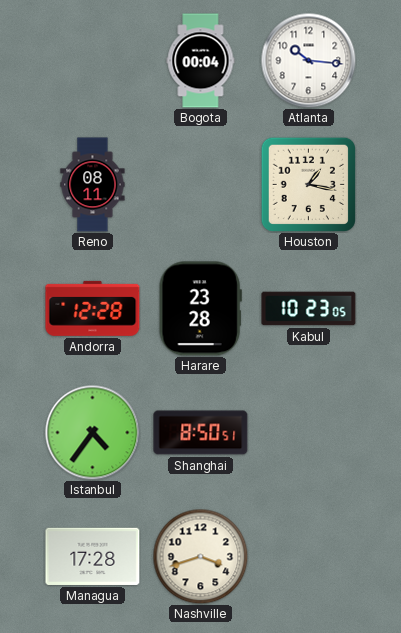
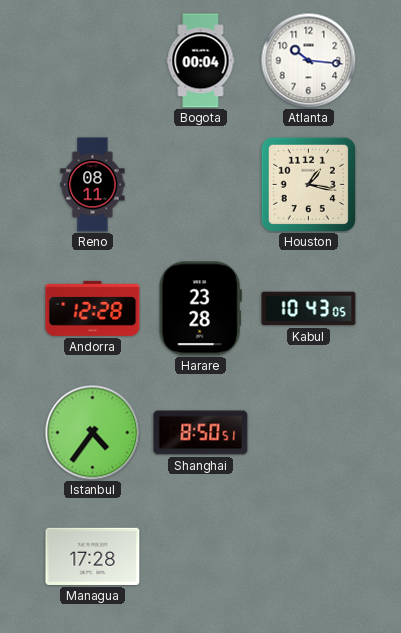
Kabul: 10:23 -> 10:43
Nashville: 3:42 -> none
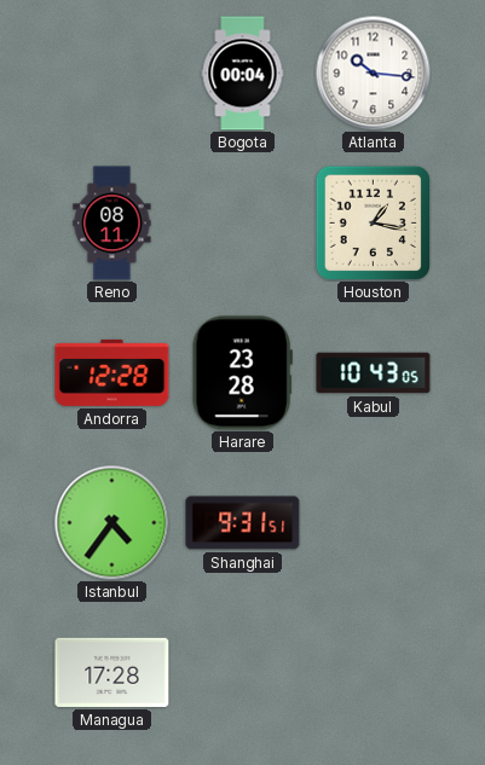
Shanghai: 8:50 -> 9:31
